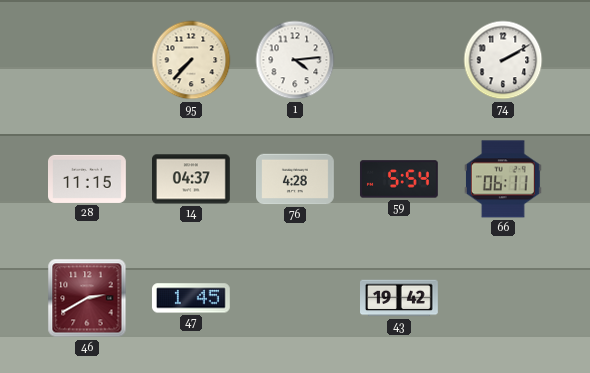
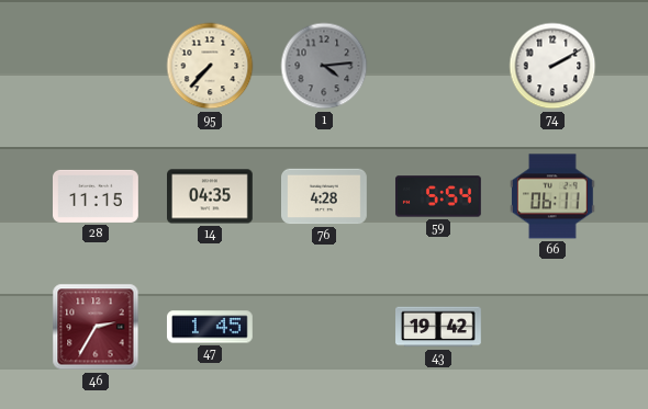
1 dial: white -> grey
14: 04:37 -> 04:35
46: 2:40 -> 2:35
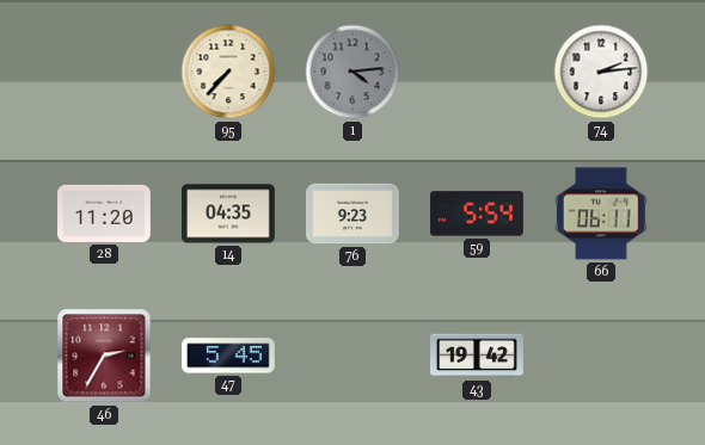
74: 2:10 -> 2:14
28: 11:15 -> 11:20
76: 4:28 -> 9:23
47: 1:45 -> 5:45
